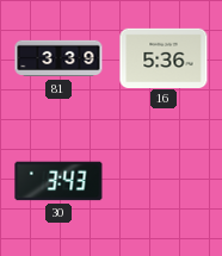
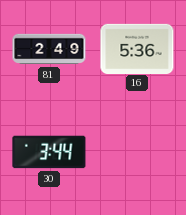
81: 3:39 -> 2:49
30: 3:43 -> 3:44
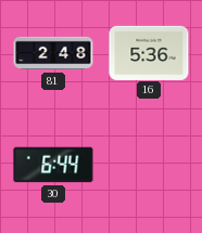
81: 2:49 -> 2:48
30: 3:44 -> 6:44
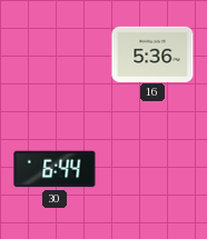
81: 2:48 -> none
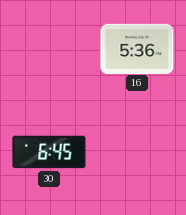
30: 6:44 -> 6:45
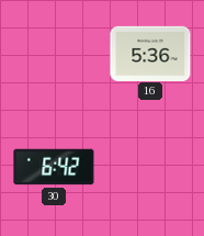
30: 6:45 -> 6:42
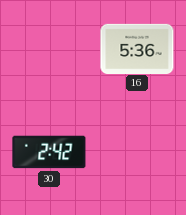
30: 6:42 -> 2:42
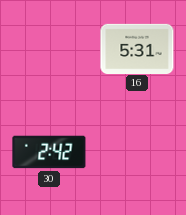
16: 5:36 -> 5:31
